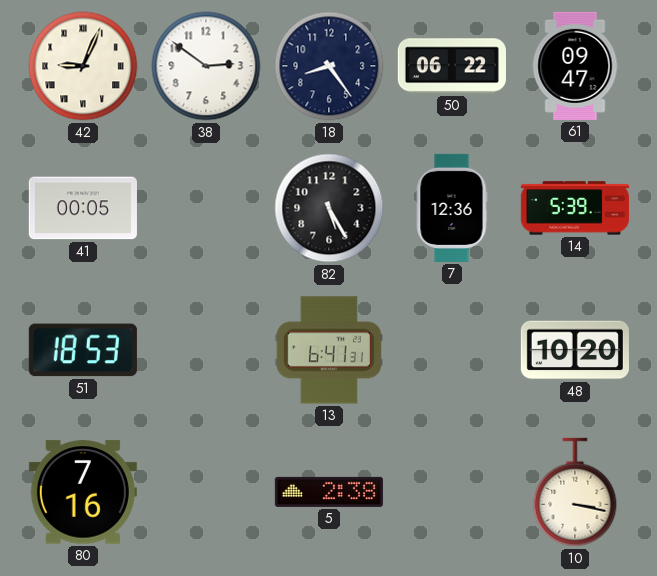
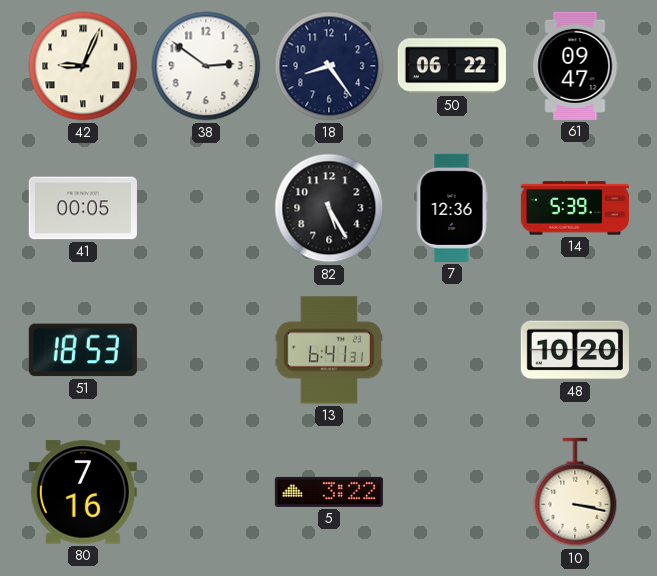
5: 2:38 -> 3:22
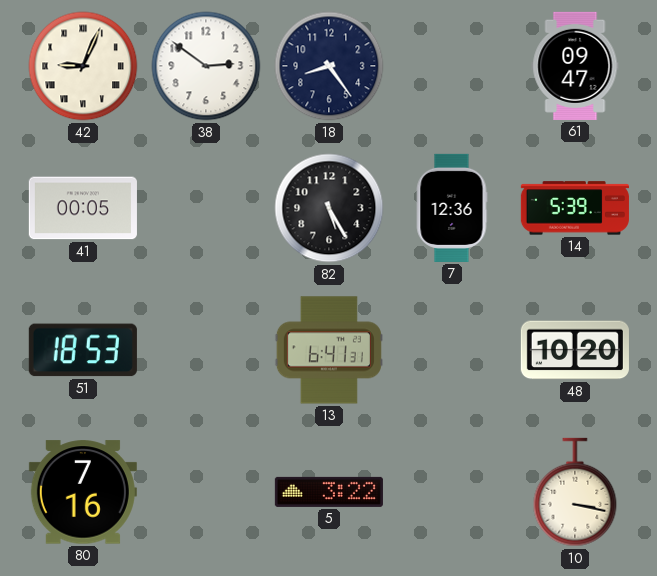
50: 06:22 -> none
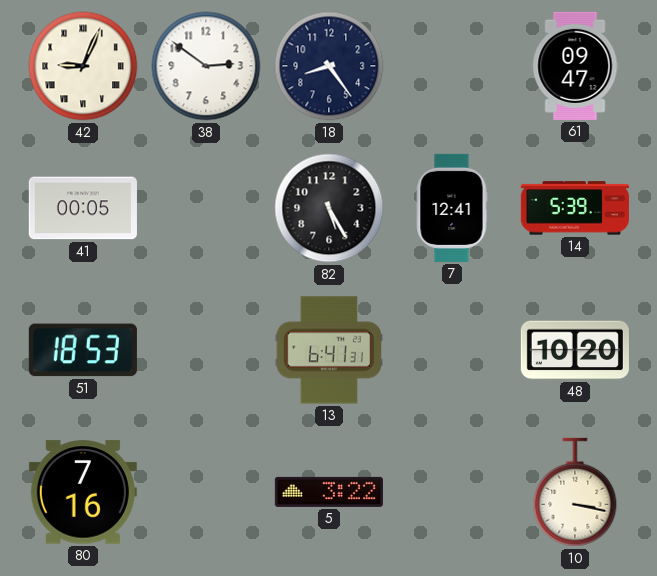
7: 12:36 -> 12:41
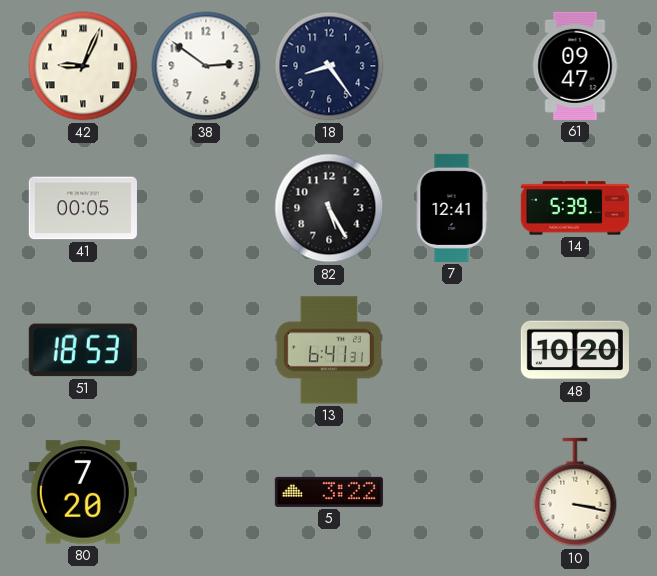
80: 7:16 -> 7:20
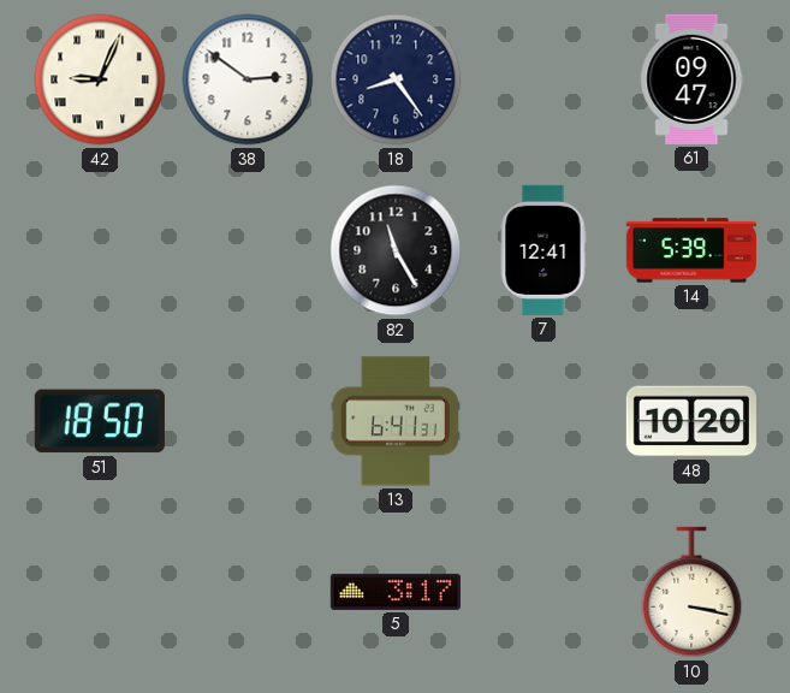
41: 00:05 -> none
82: 5:25 -> 11:25
51: 18:53 -> 18:50
80: 7:20 -> none
5: 3:22 -> 3:17
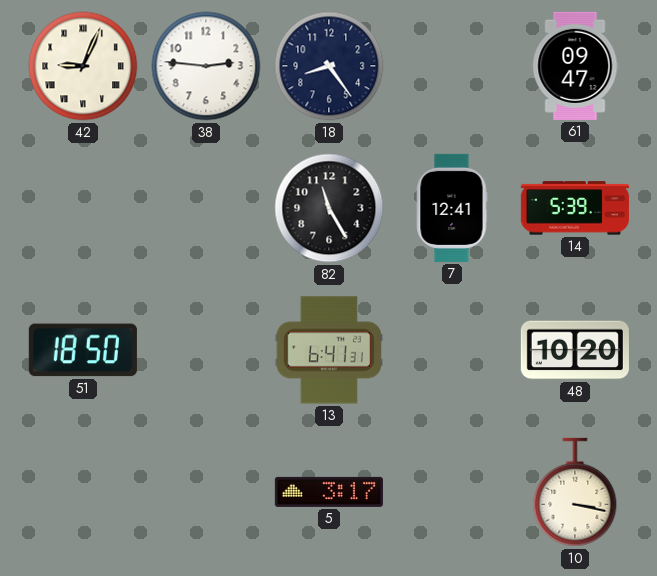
38: 2:51 -> 2:46
